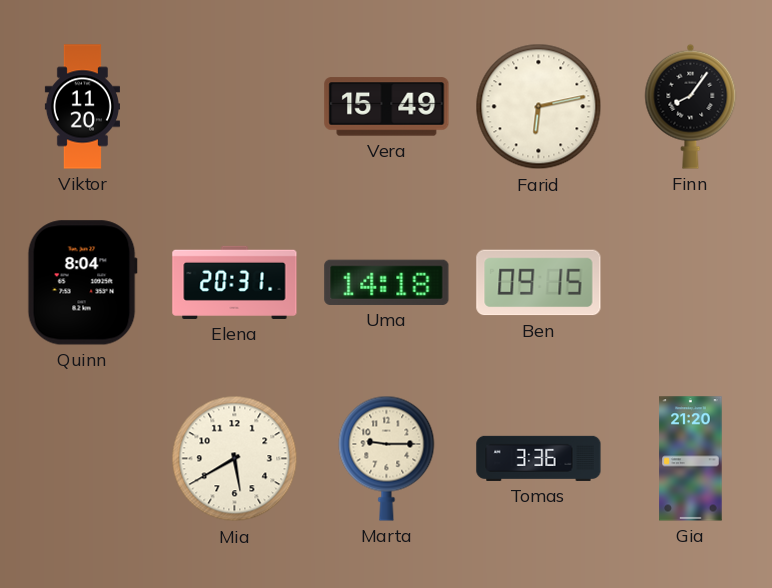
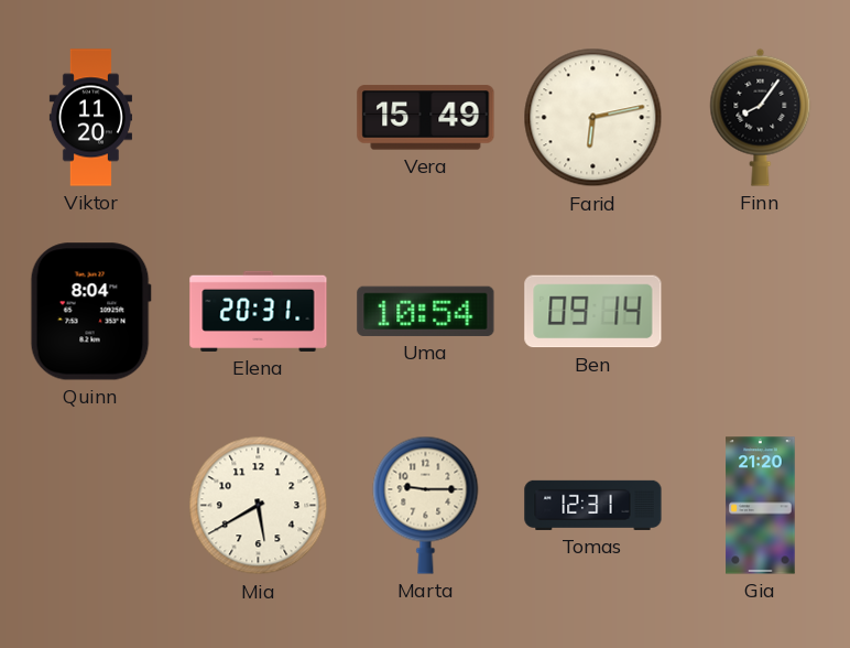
Uma: 14:18 -> 10:54
Ben: 09:15 -> 09:14
Tomas: 3:36 -> 12:31
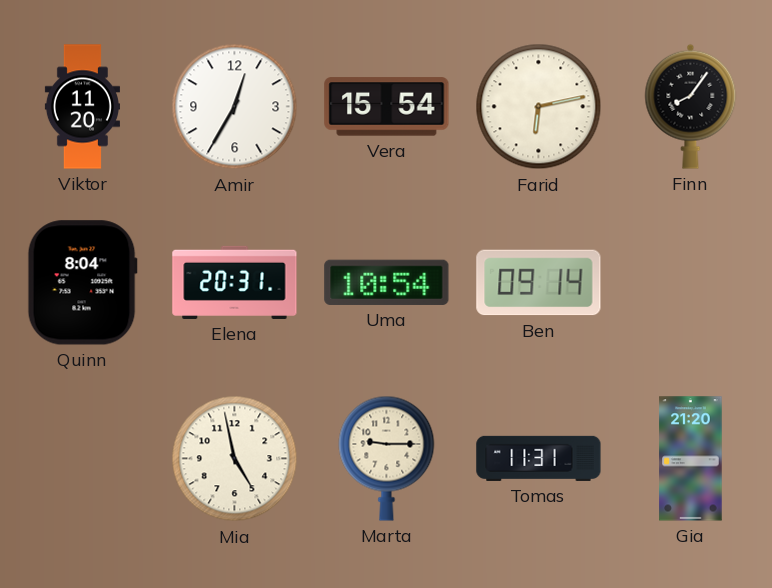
Amir: none -> 12:35
Vera: 15:49 -> 15:54
Mia: 5:40 -> 4:58
Tomas: 12:31 -> 11:31
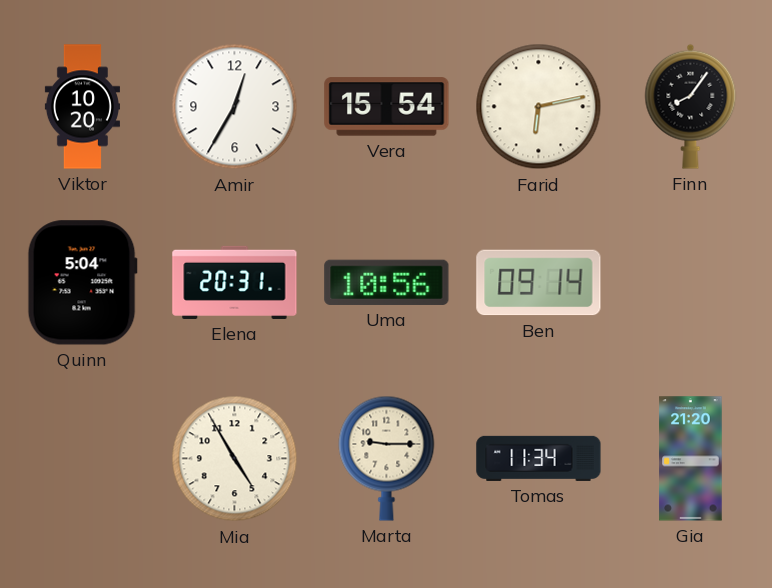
Viktor: 11:20 -> 10:20
Quinn: 8:04 -> 5:04
Uma: 10:54 -> 10:56
Mia: 4:58 -> 4:55
Tomas: 11:31 -> 11:34
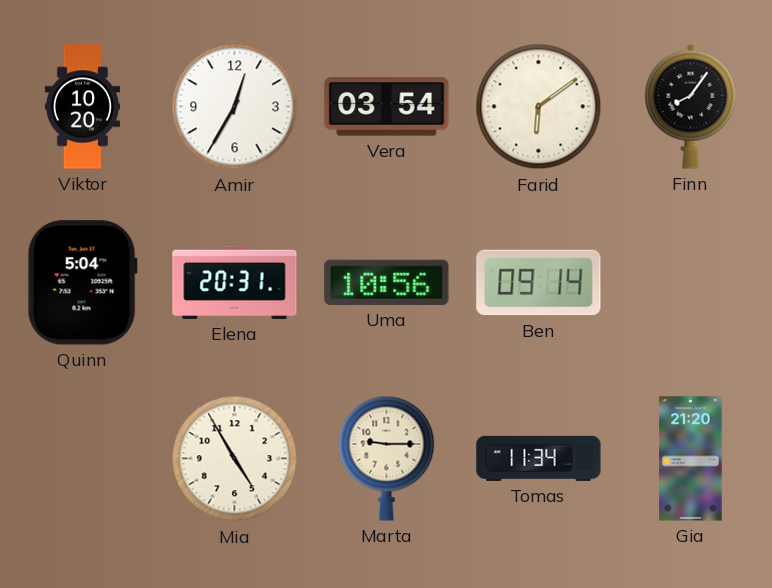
Vera: 15:54 -> 03:54
Farid: 6:13 -> 6:09
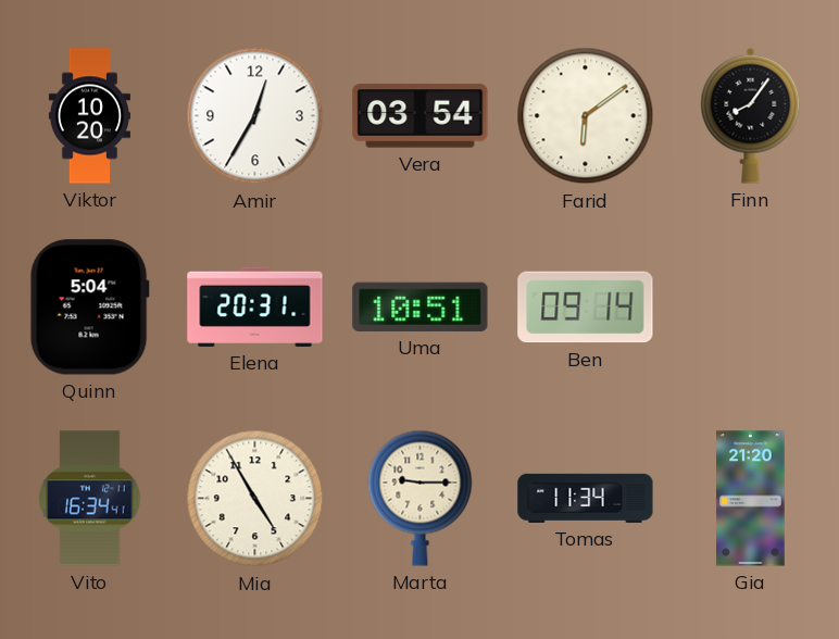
Uma: 10:56 -> 10:51
Vito: none -> 16:34
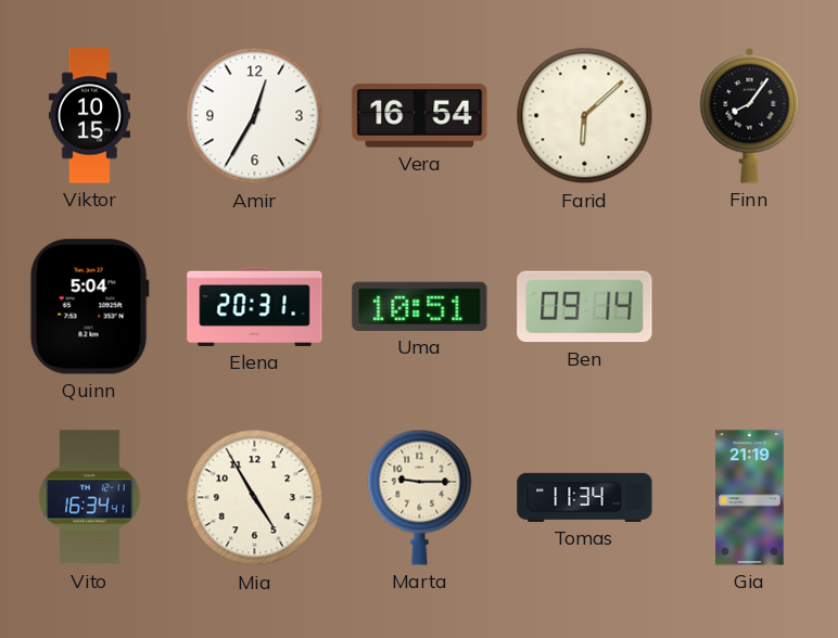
Viktor: 10:20 -> 10:15
Vera: 03:54 -> 16:54
Farid: 6:09 -> 6:08
Gia: 21:20 -> 21:19
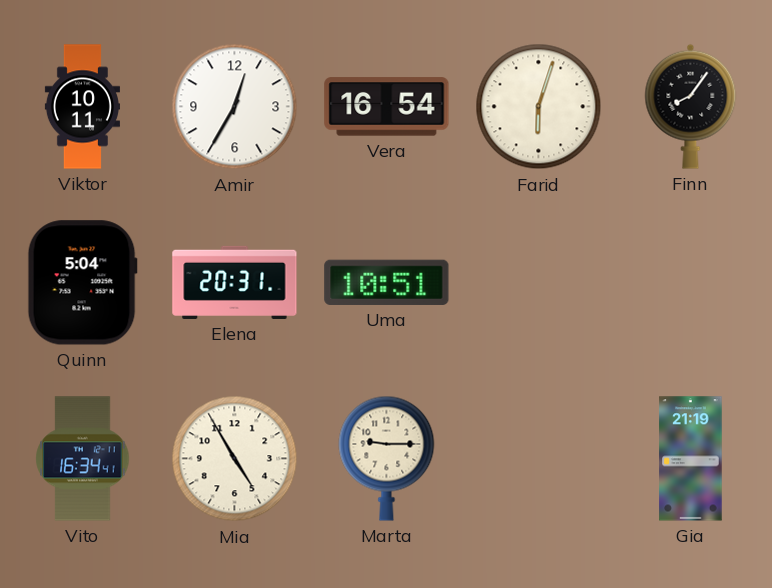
Viktor: 10:15 -> 10:11
Farid: 6:08 -> 6:03
Ben: 09:14 -> none
Tomas: 11:34 -> none
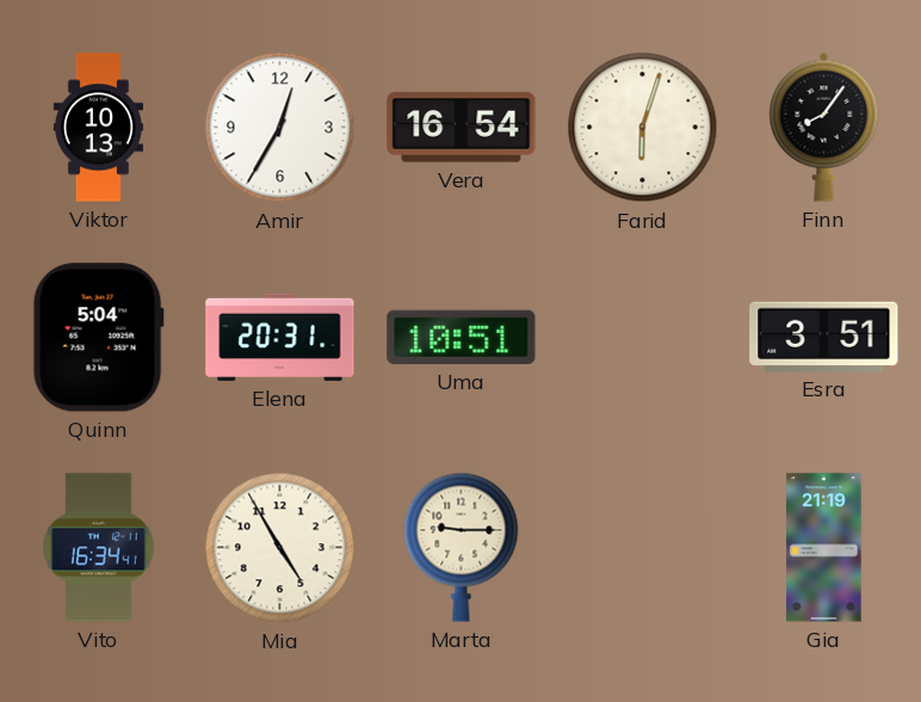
Viktor: 10:11 -> 10:13
Esra: none -> 3:51
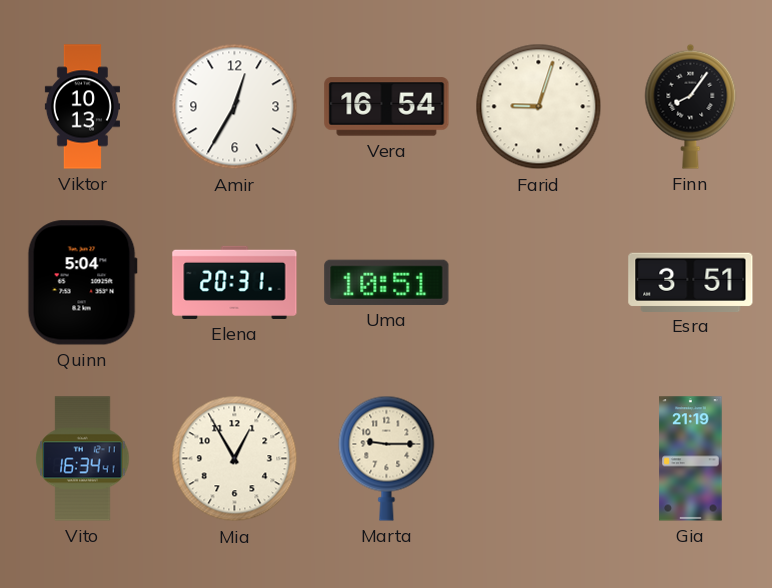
Farid: 6:03 -> 9:03
Mia: 4:55 -> 12:55
